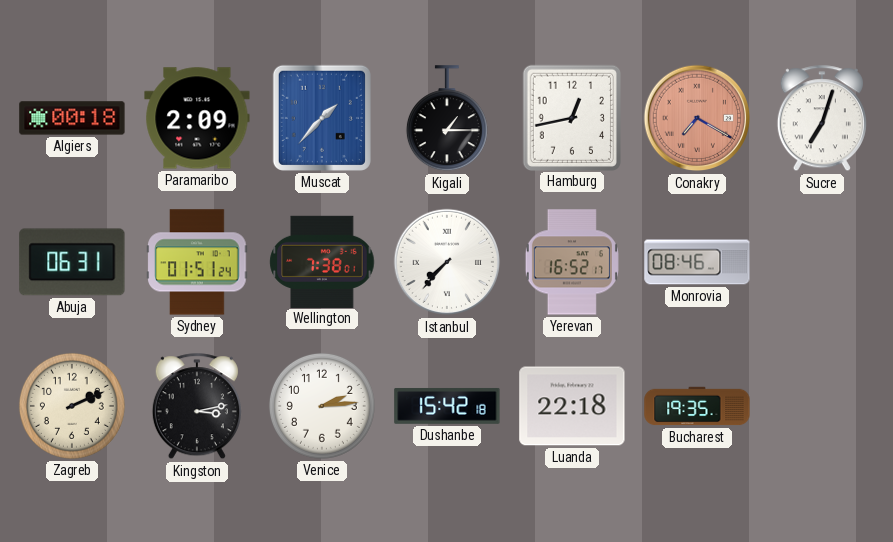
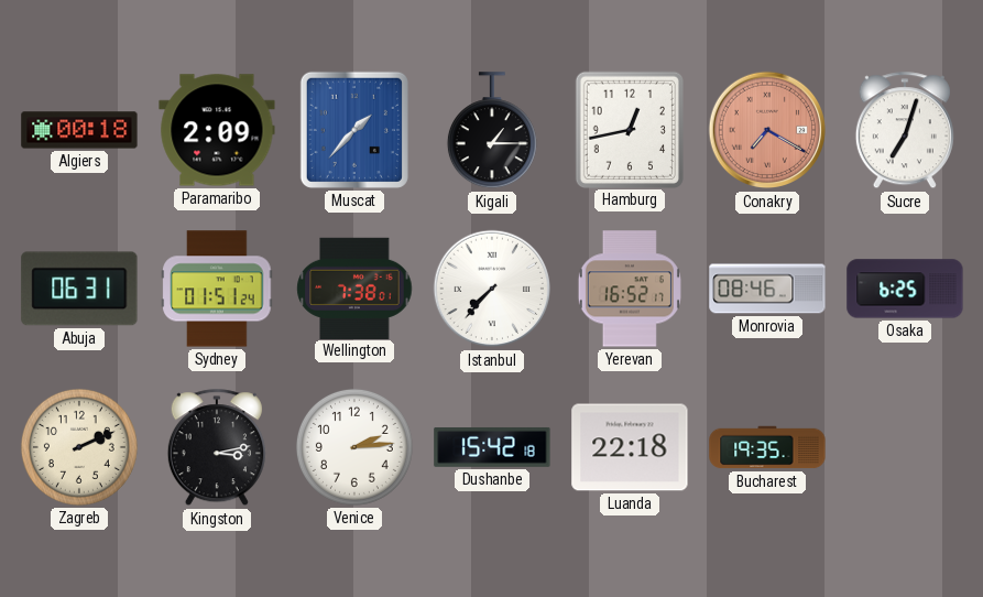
Osaka: none -> 6:25
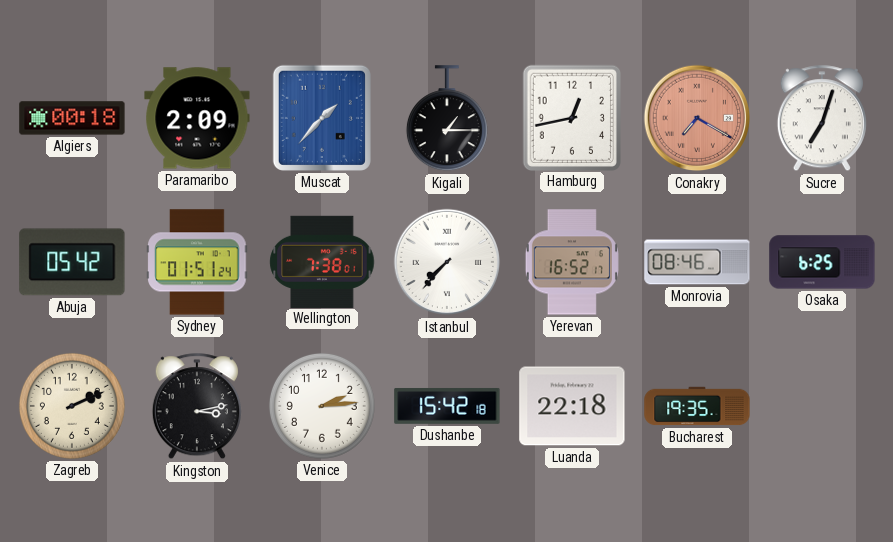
Abuja: 06:31 -> 05:42
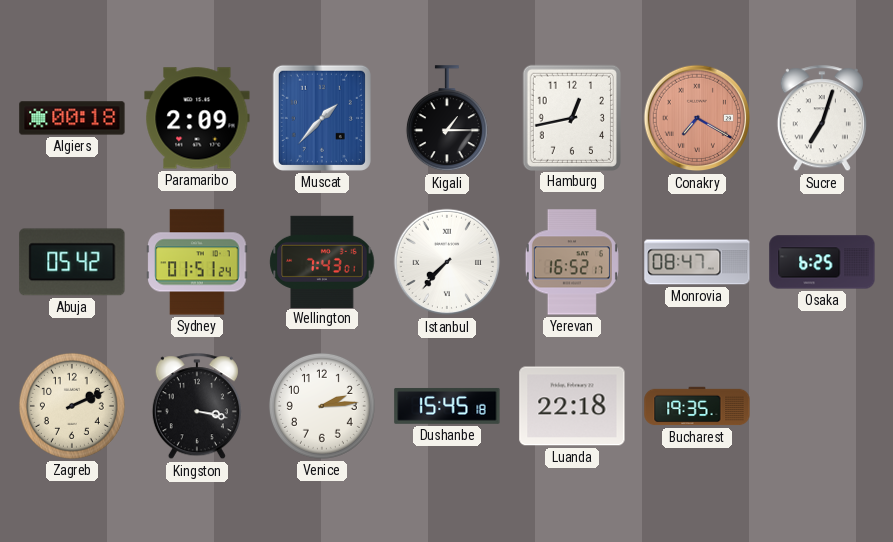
Wellington: 7:38 -> 7:43
Monrovia: 08:46 -> 08:47
Kingston: 3:13 -> 3:17
Dushanbe: 15:42 -> 15:45
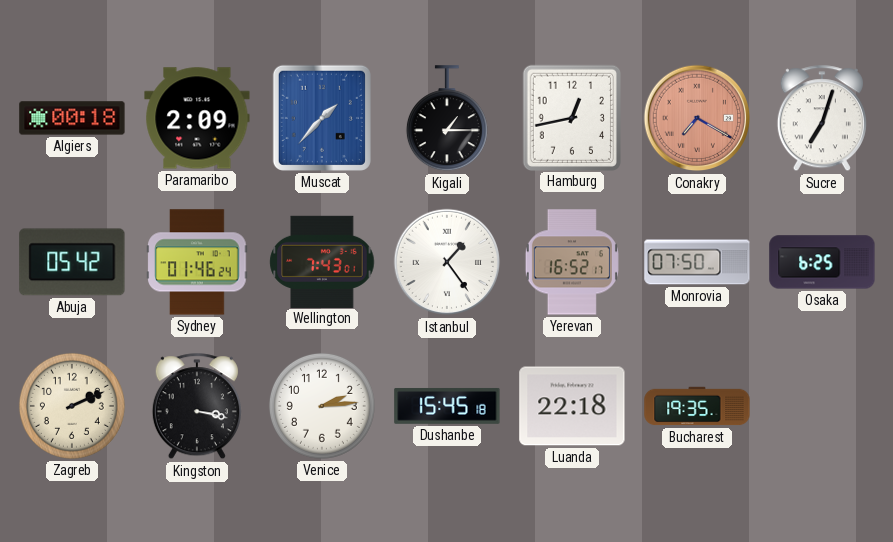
Sydney: 01:51 -> 01:46
Istanbul: 7:37 -> 1:24
Monrovia: 08:47 -> 07:50
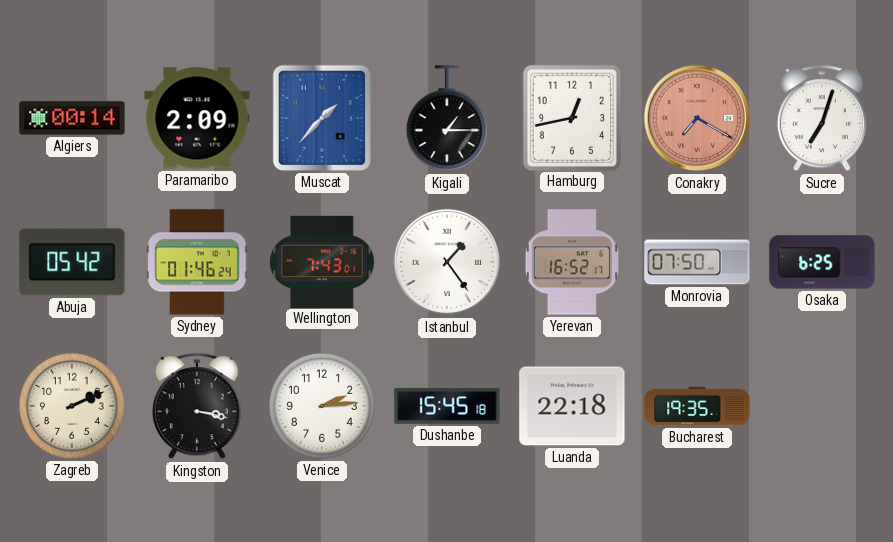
Algiers: 00:18 -> 00:14
